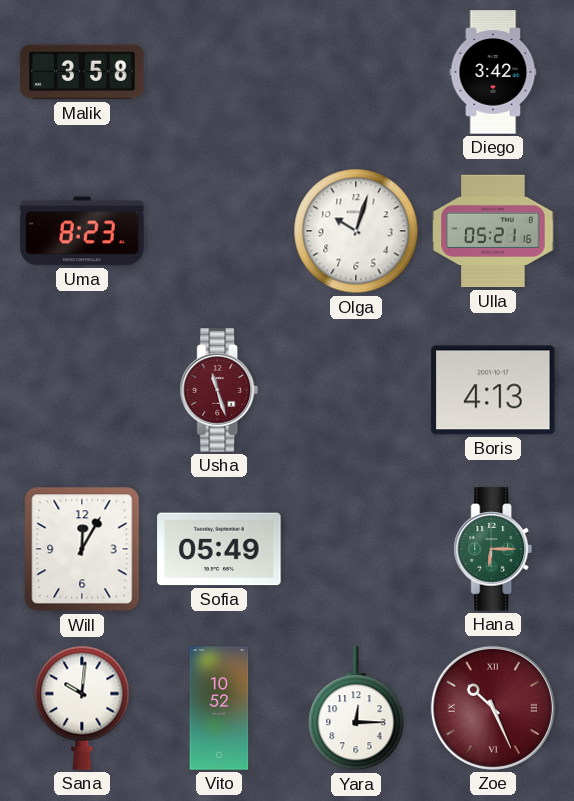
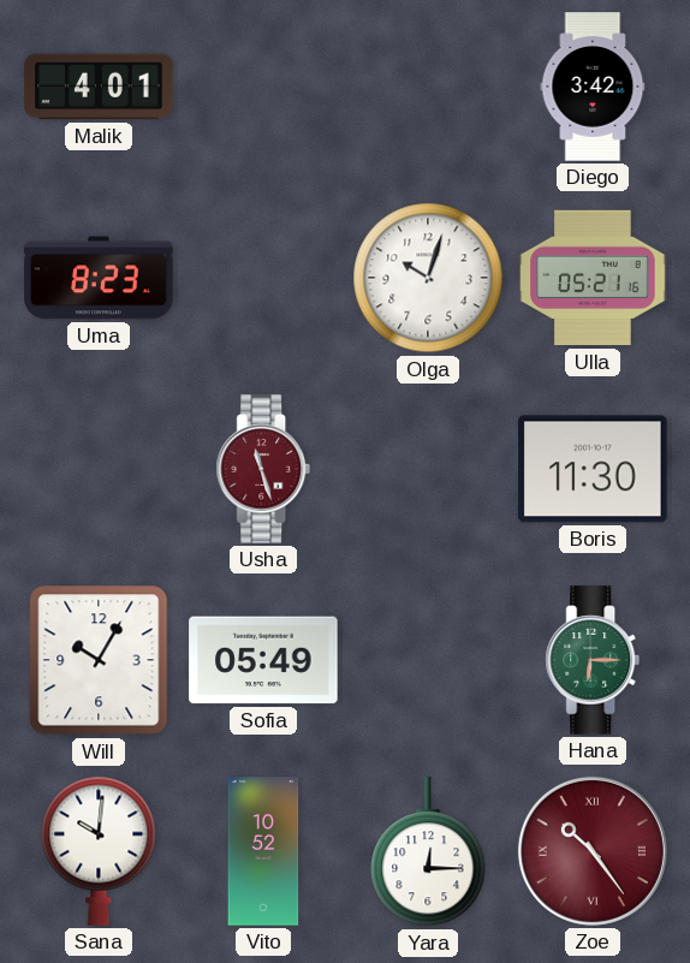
Malik: 3:58 -> 4:01
Boris: 4:13 -> 11:30
Will: 12:05 -> 10:05
Zoe: 10:26 -> 10:24
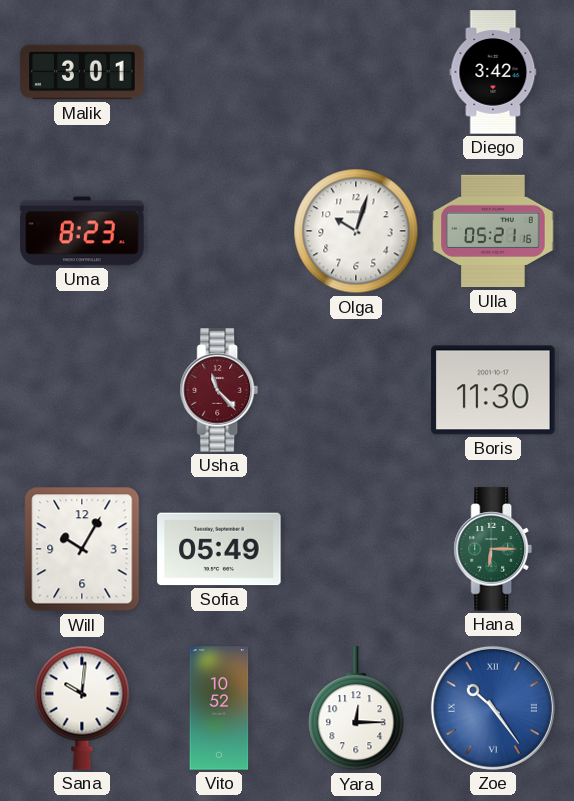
Malik: 4:01 -> 3:01
Usha: 11:27 -> 11:23
Zoe dial: burgundy -> blue
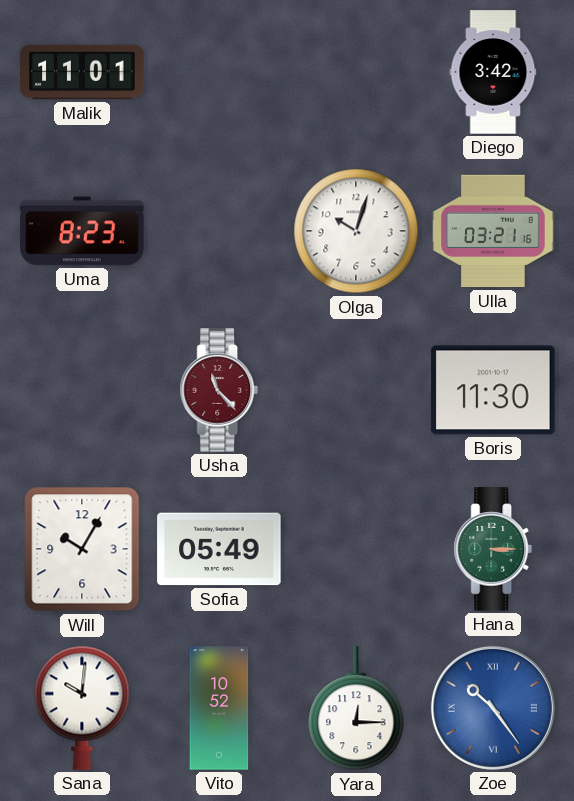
Malik: 3:01 -> 11:01
Ulla: 05:21 -> 03:21
Hana: 6:15 -> 3:15
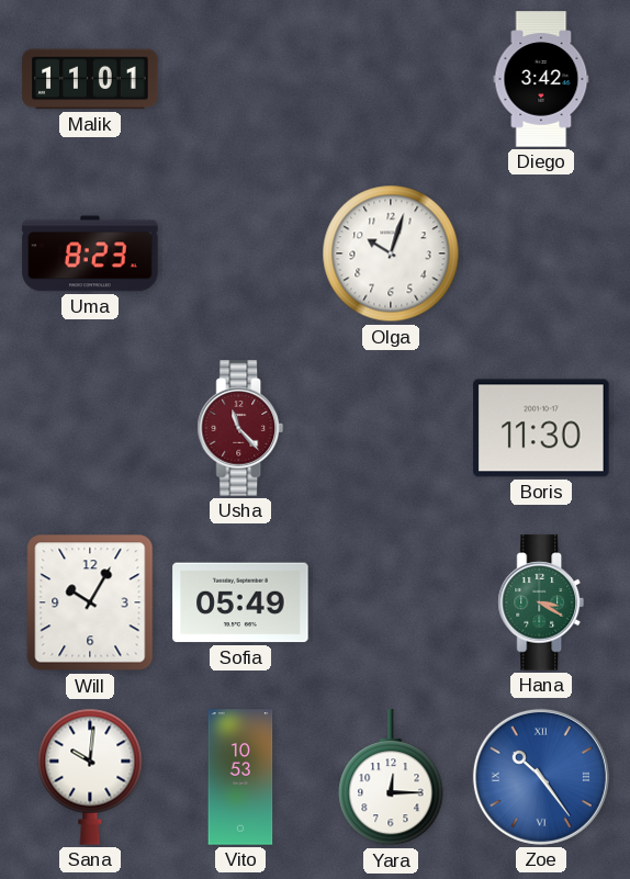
Ulla: 03:21 -> none
Hana: 3:15 -> 3:20
Vito: 10:52 -> 10:53
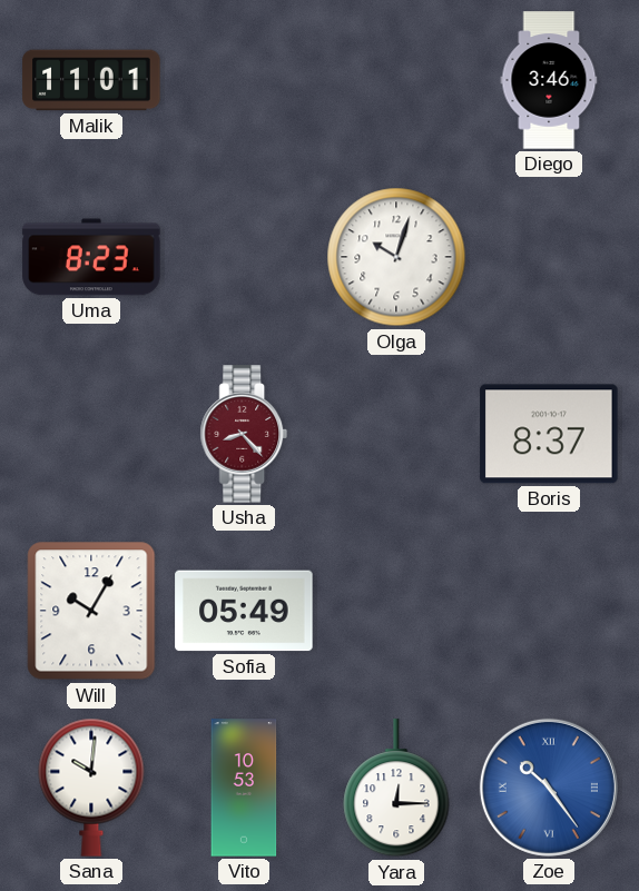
Diego: 3:42 -> 3:46
Usha: 11:23 -> 8:23
Boris: 11:30 -> 8:37
Hana: 3:20 -> none
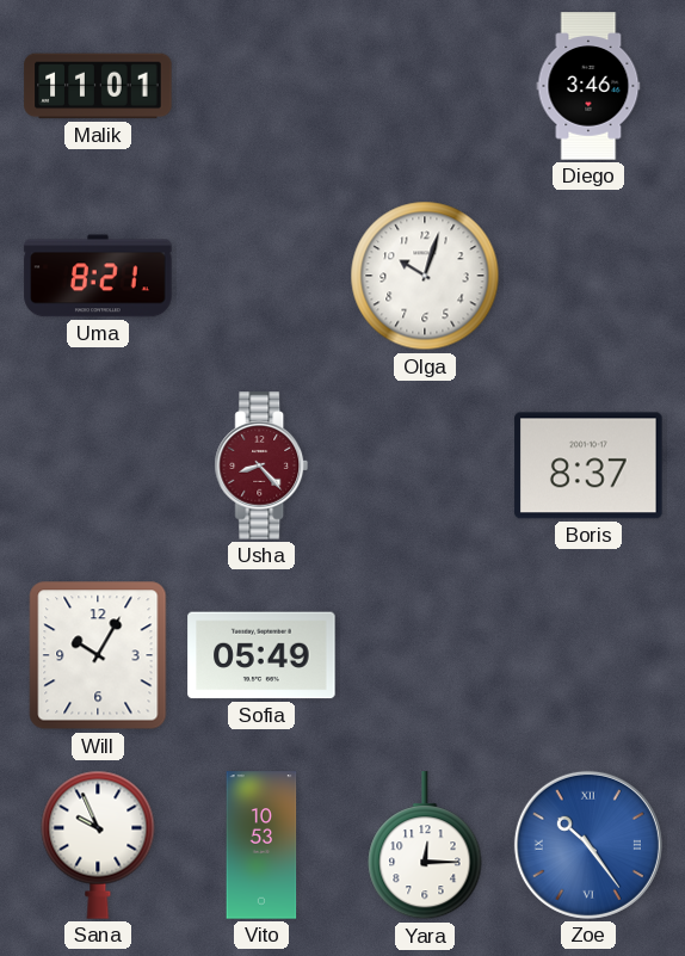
Uma: 8:23 -> 8:21
Sana: 10:01 -> 9:56
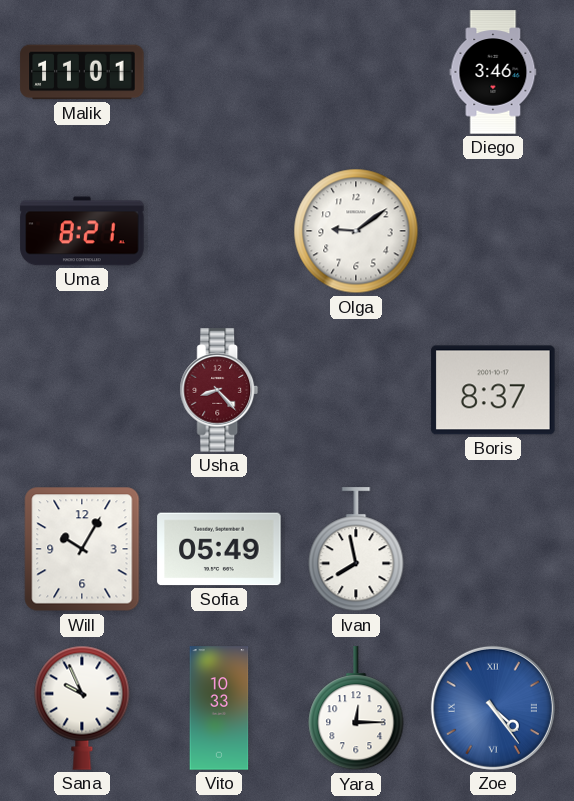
Olga: 10:03 -> 9:09
Ivan: none -> 7:58
Vito: 10:53 -> 10:33
Zoe: 10:24 -> 4:24
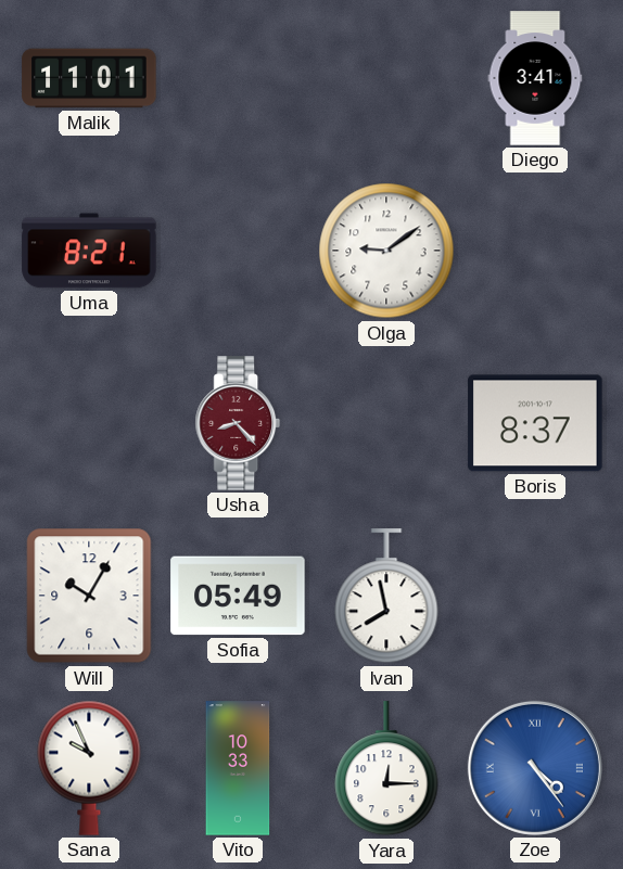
Diego: 3:46 -> 3:41
